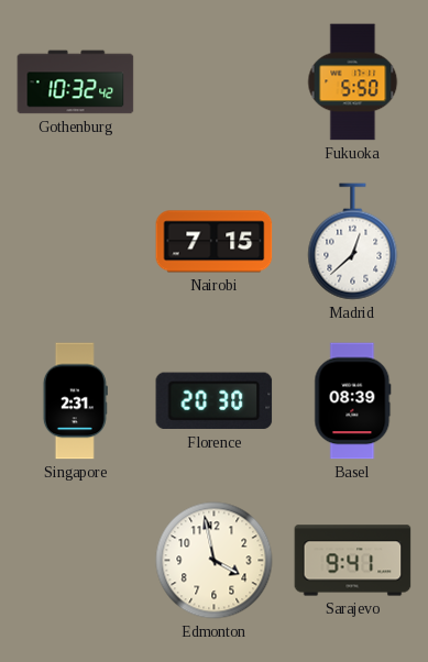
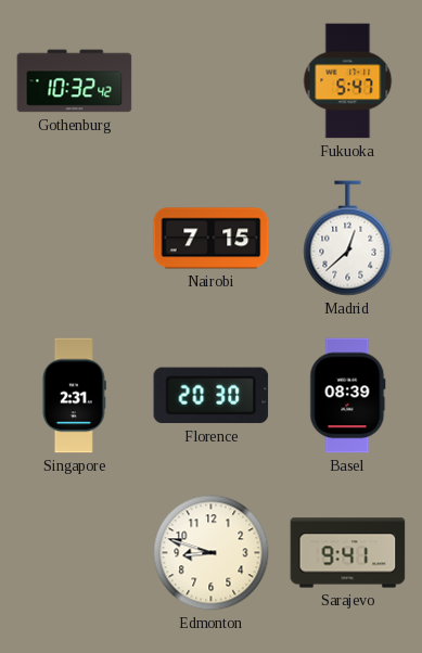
Fukuoka: 5:50 -> 5:47
Edmonton: 3:58 -> 8:48
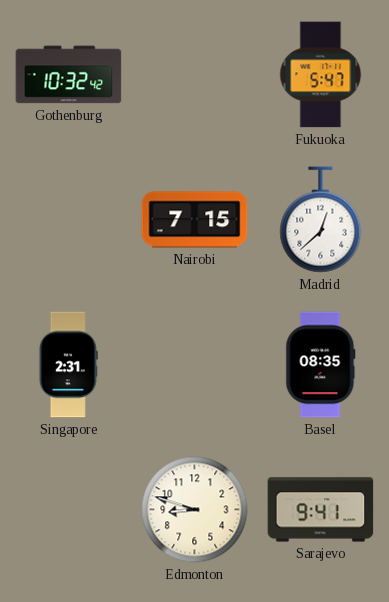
Florence: 20:30 -> none
Basel: 08:39 -> 08:35
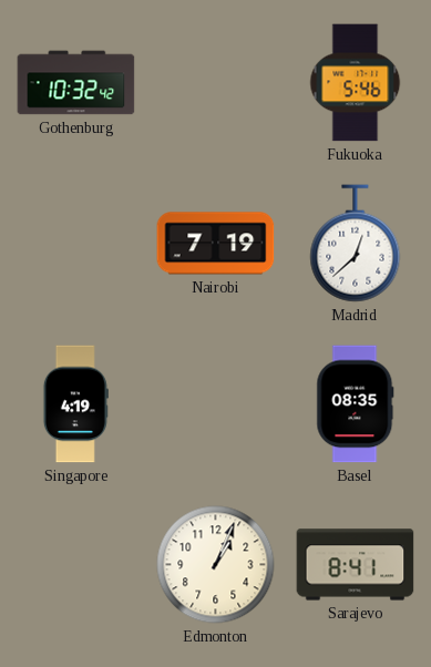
Fukuoka: 5:47 -> 5:46
Nairobi: 7:15 -> 7:19
Singapore: 2:31 -> 4:19
Edmonton: 8:48 -> 1:04
Sarajevo: 9:41 -> 8:41
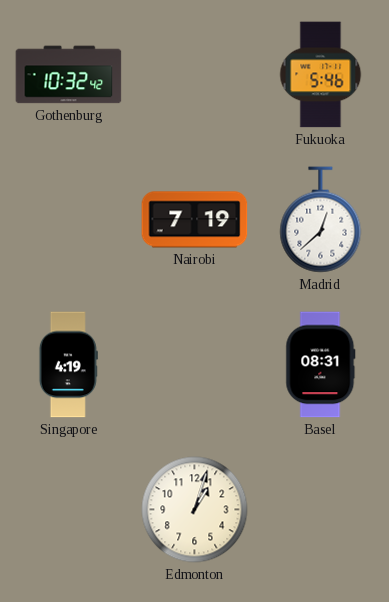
Basel: 08:35 -> 08:31
Edmonton: 1:04 -> 1:03
Sarajevo: 8:41 -> none
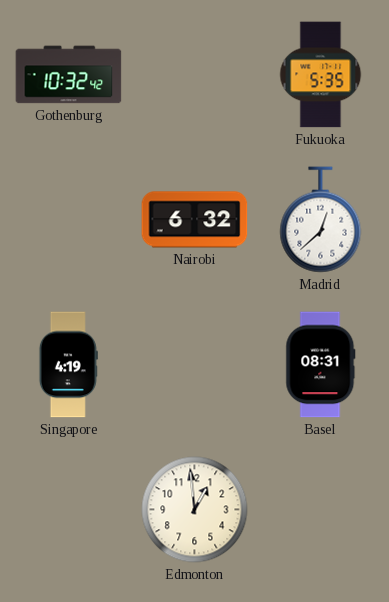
Fukuoka: 5:46 -> 5:35
Nairobi: 7:19 -> 6:32
Edmonton: 1:03 -> 12:59
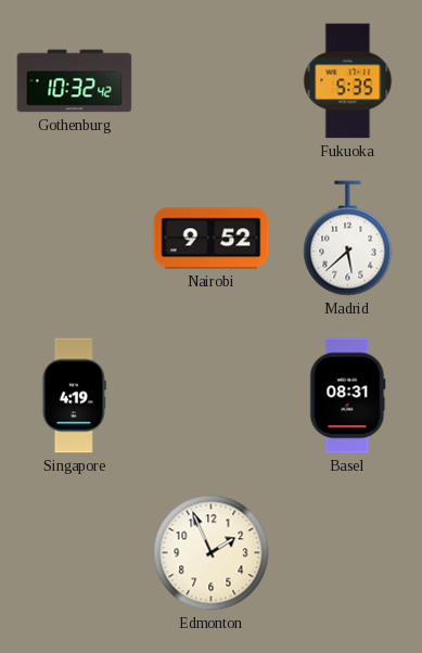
Nairobi: 6:32 -> 9:52
Madrid: 12:38 -> 5:38
Edmonton: 12:59 -> 1:56
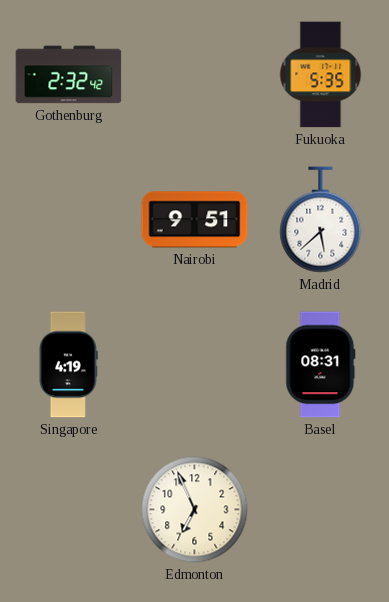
Gothenburg: 10:32 -> 2:32
Nairobi: 9:52 -> 9:51
Edmonton: 1:56 -> 6:56
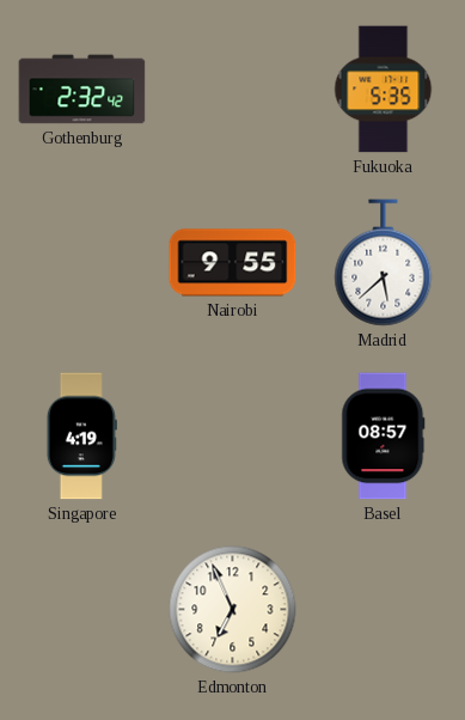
Nairobi: 9:51 -> 9:55
Basel: 08:31 -> 08:57
